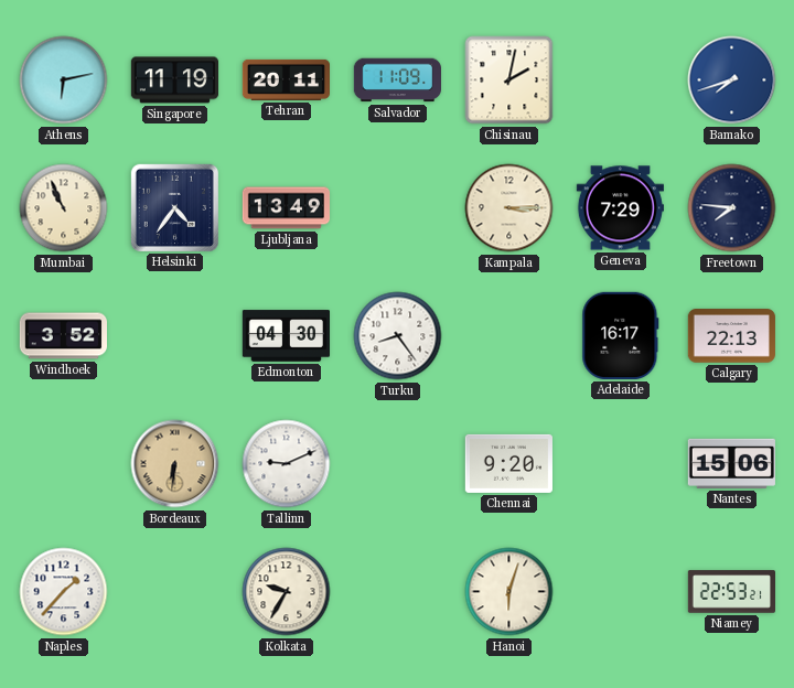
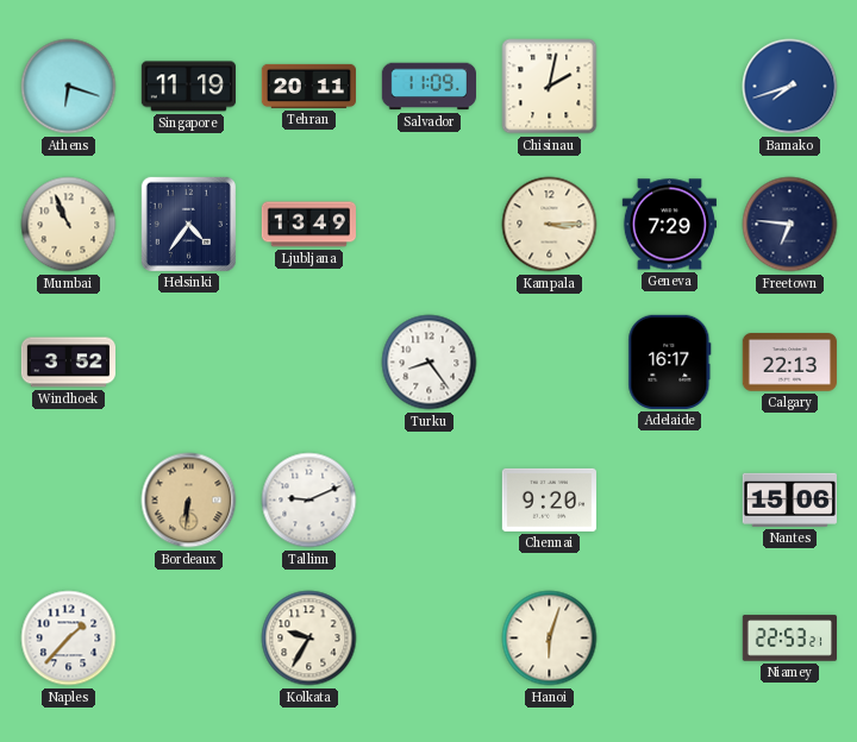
Athens: 6:13 -> 6:18
Freetown: 7:46 -> 6:46
Edmonton: 04:30 -> none
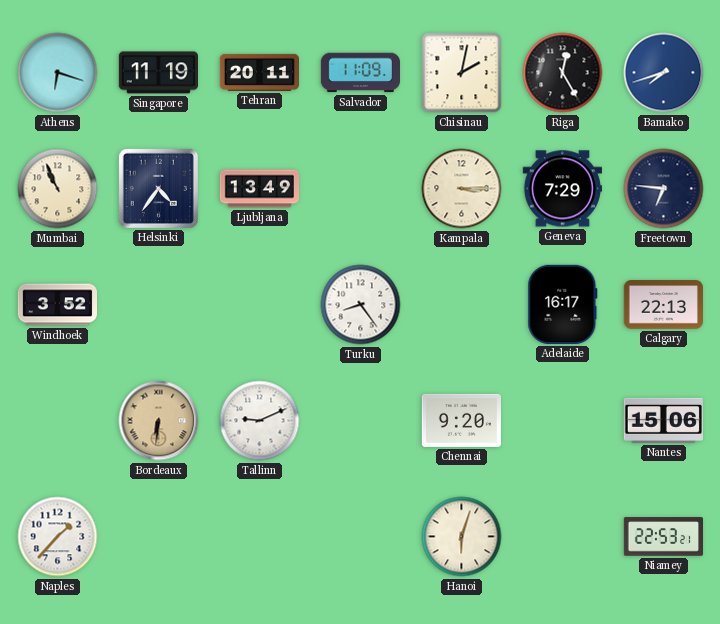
Riga: none -> 12:25
Kolkata: 9:35 -> none
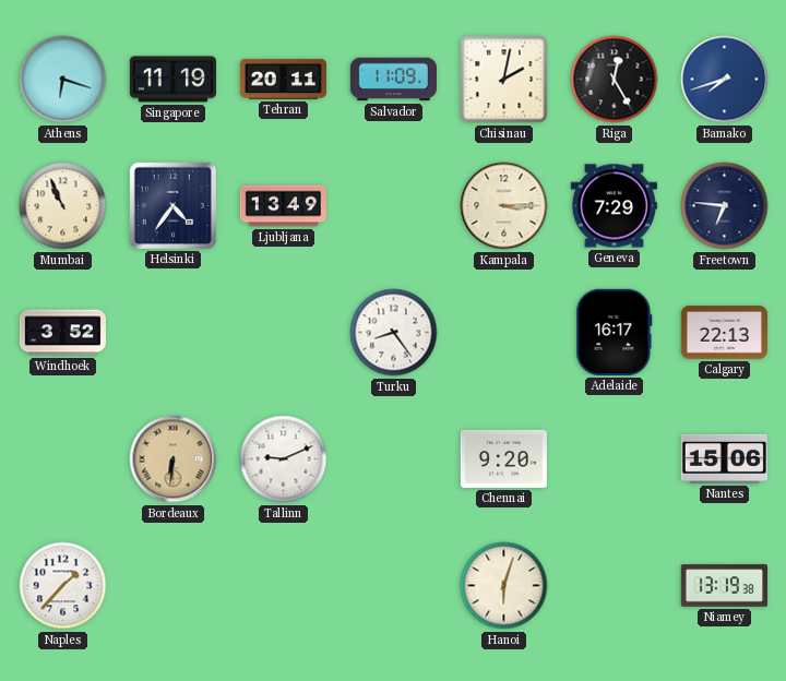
Niamey: 22:53 -> 13:19
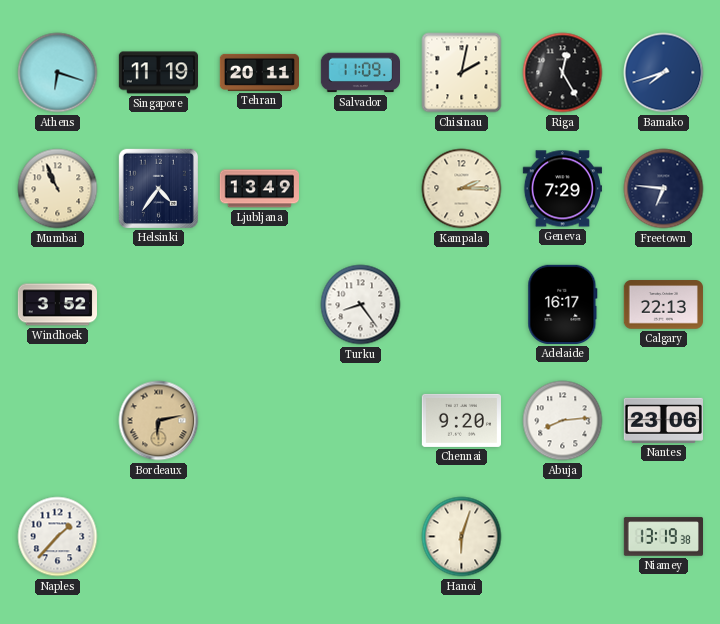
Kampala: 3:15 -> 2:15
Bordeaux: 6:31 -> 6:13
Tallinn: 9:11 -> none
Abuja: none -> 8:14
Nantes: 15:06 -> 23:06
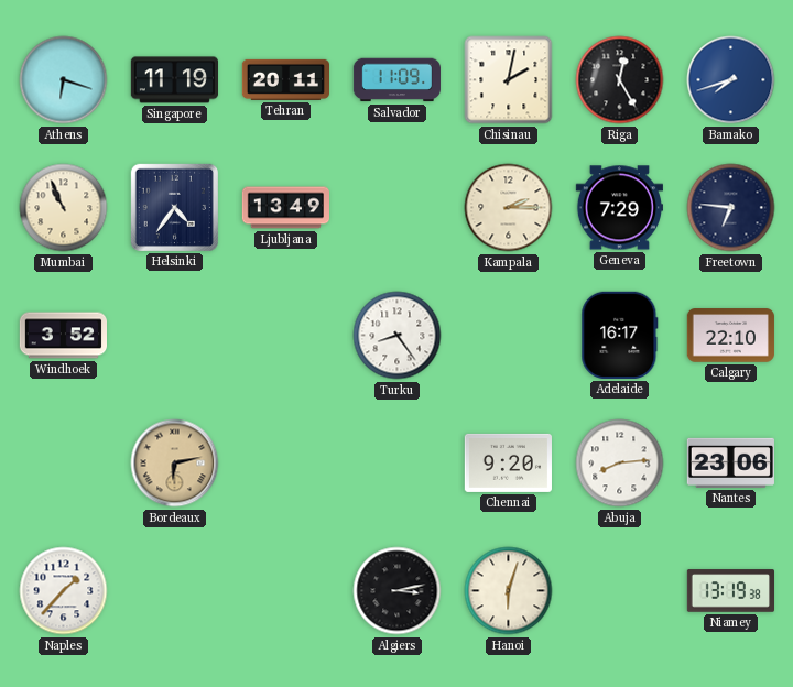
Calgary: 22:13 -> 22:10
Algiers: none -> 3:13
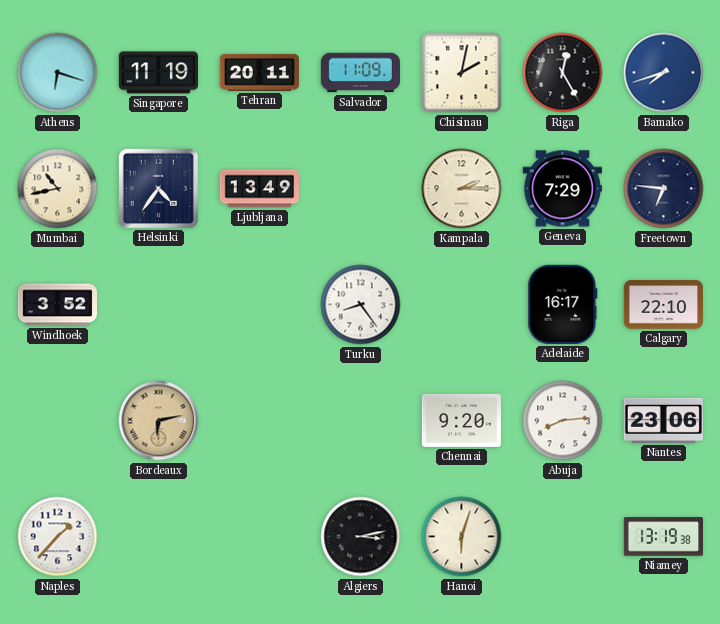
Mumbai: 10:56 -> 10:43
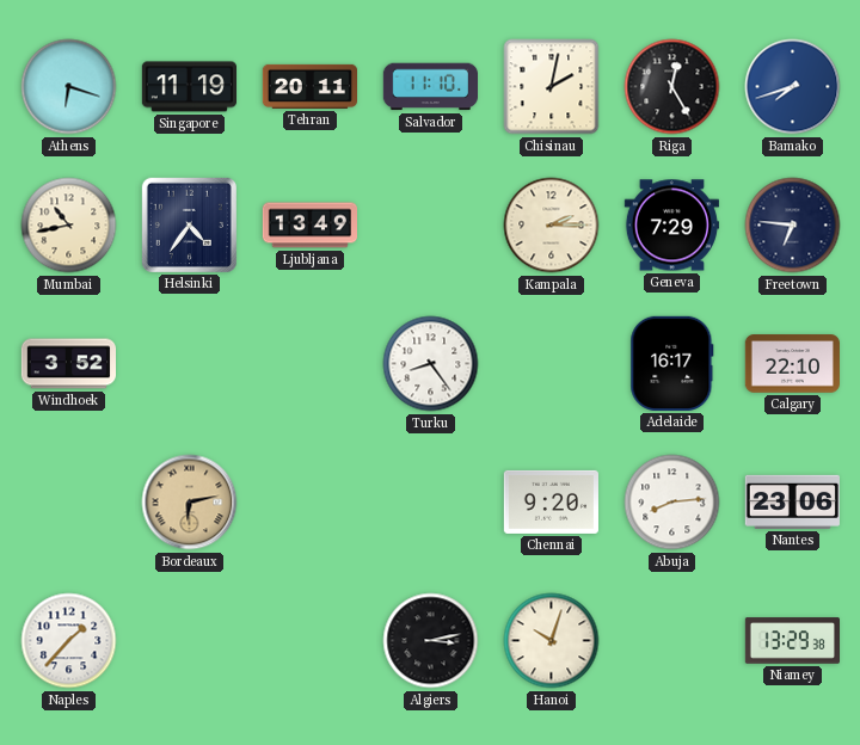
Salvador: 11:09 -> 11:10
Hanoi: 6:03 -> 10:03
Niamey: 13:19 -> 13:29
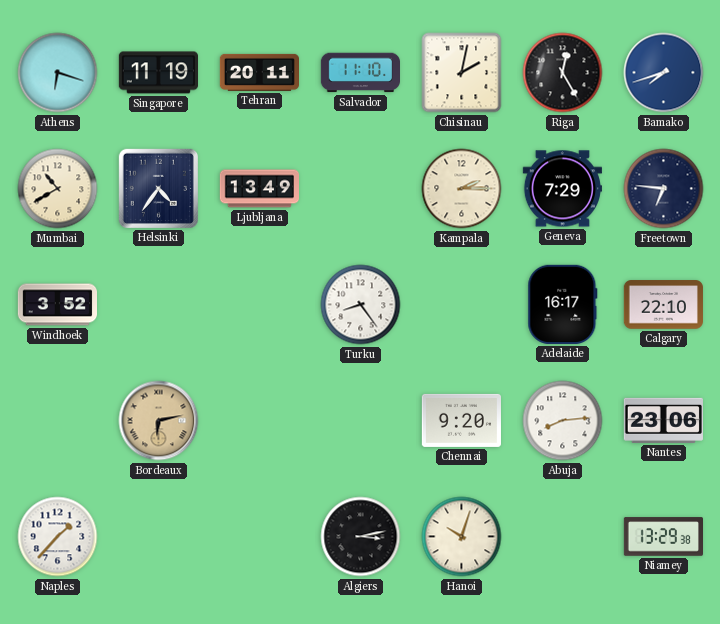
Mumbai: 10:43 -> 10:40
